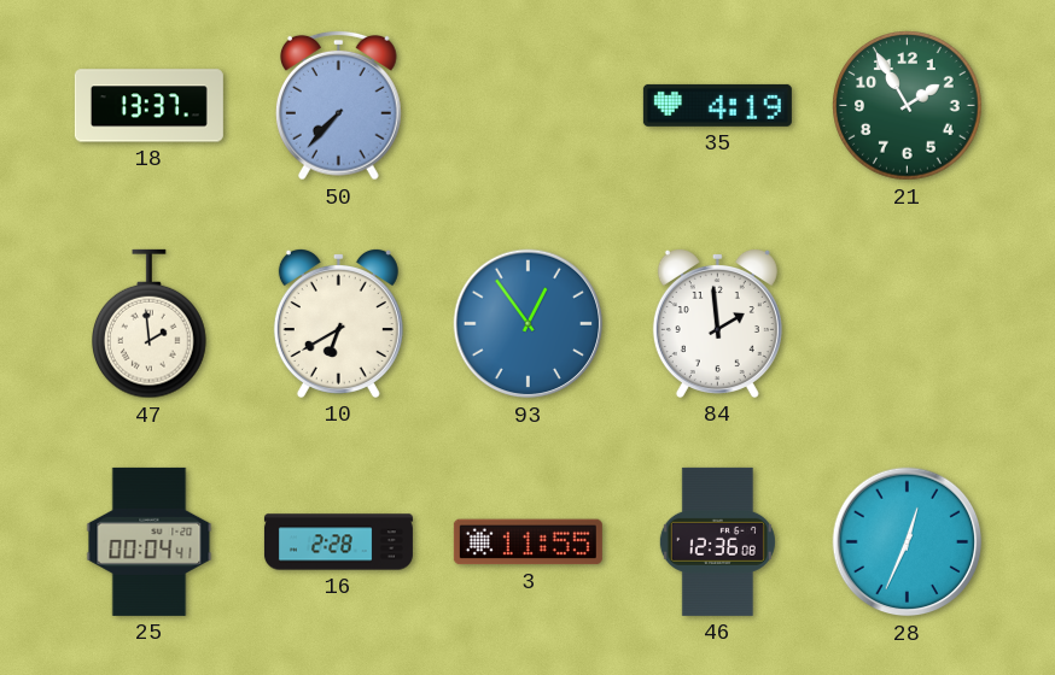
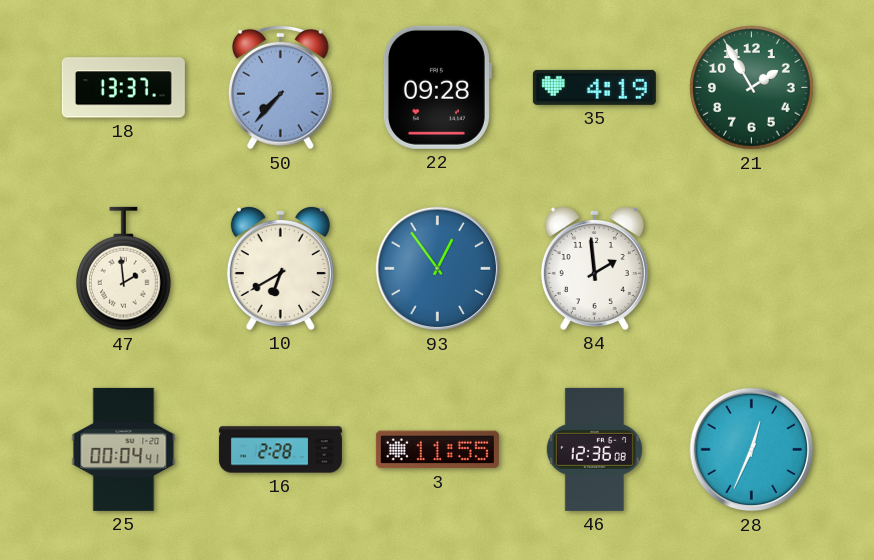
22: none -> 09:28
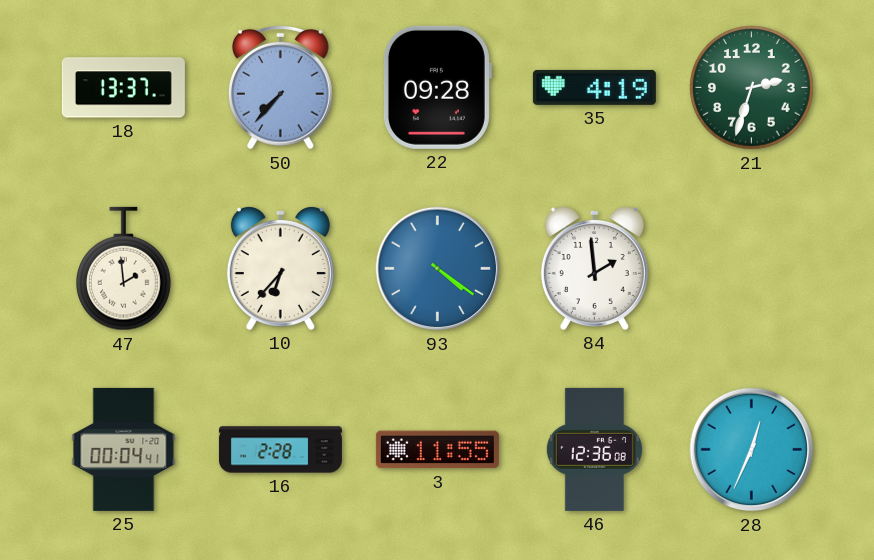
21: 1:55 -> 2:33
10: 6:40 -> 6:37
93: 12:54 -> 4:21
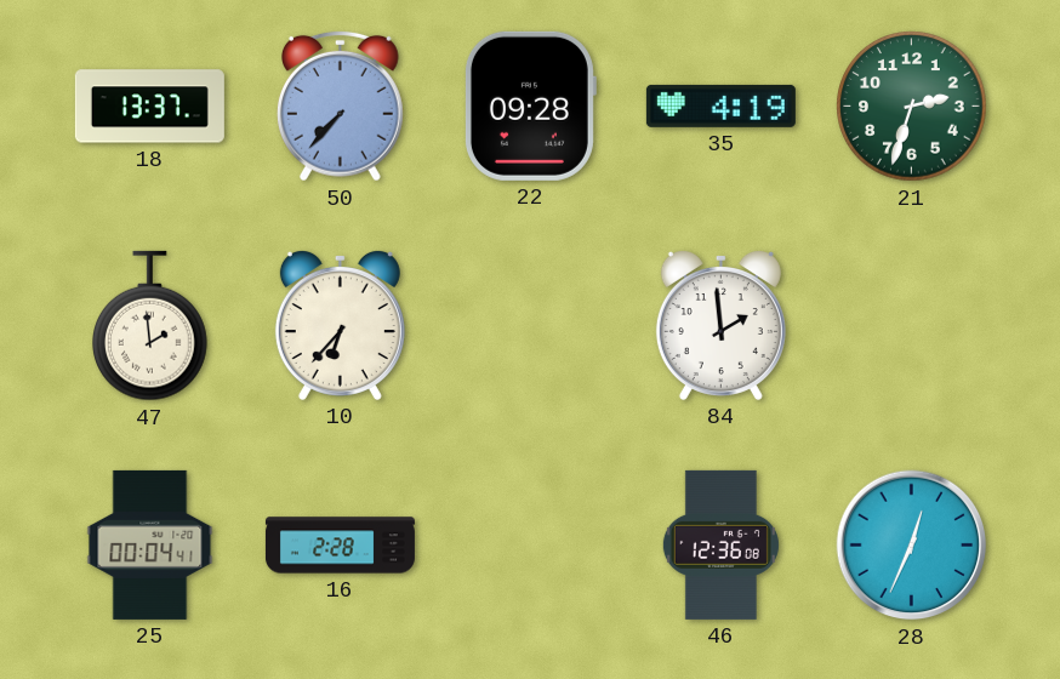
93: 4:21 -> none
3: 11:55 -> none
